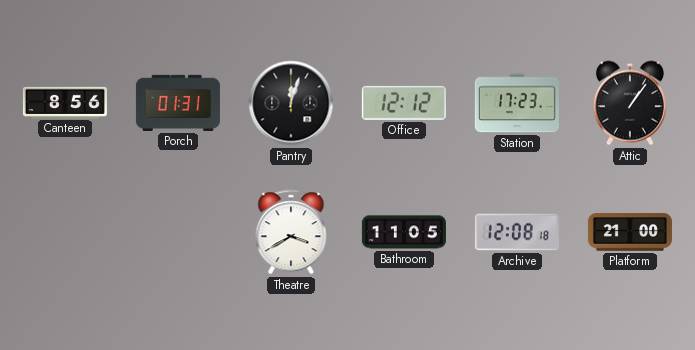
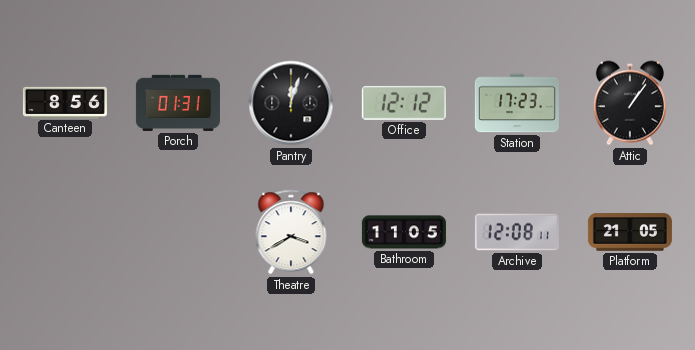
Archive: 12:08:18 -> 12:08:11
Platform: 21:00 -> 21:05
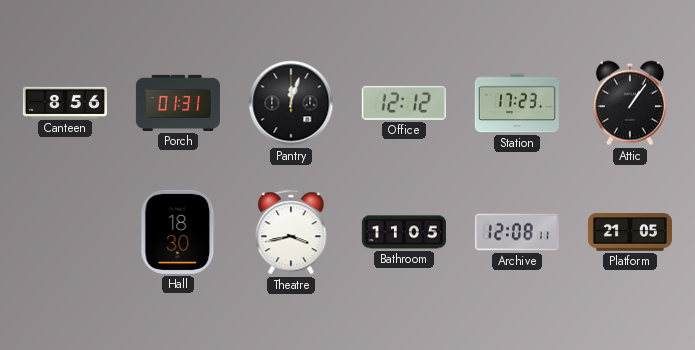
Hall: none -> 18:30
Theatre: 3:40 -> 3:43
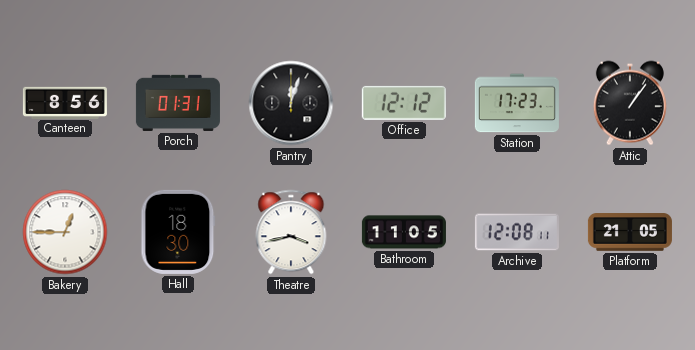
Bakery: none -> 12:45
